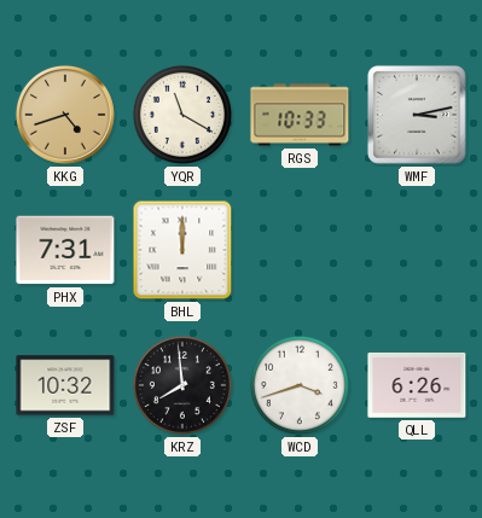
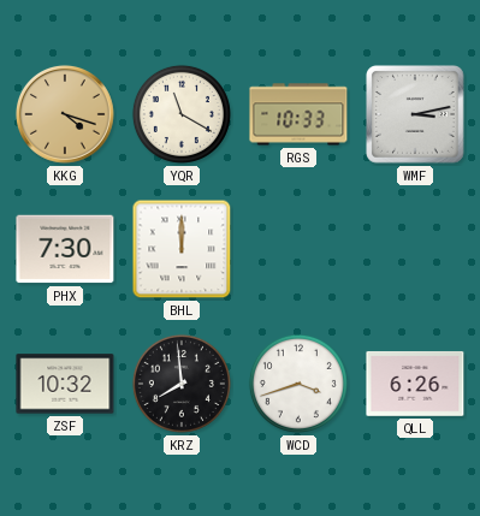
KKG: 4:42 -> 4:18
PHX: 7:31 -> 7:30
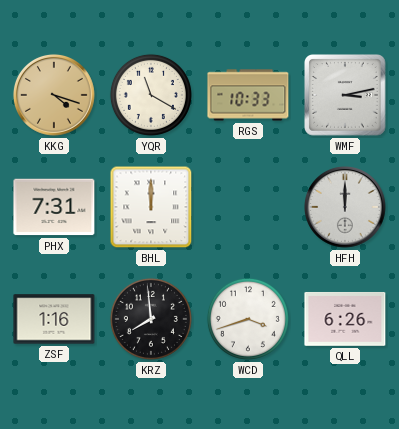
PHX: 7:30 -> 7:31
HFH: none -> 12:00
ZSF: 10:32 -> 1:16
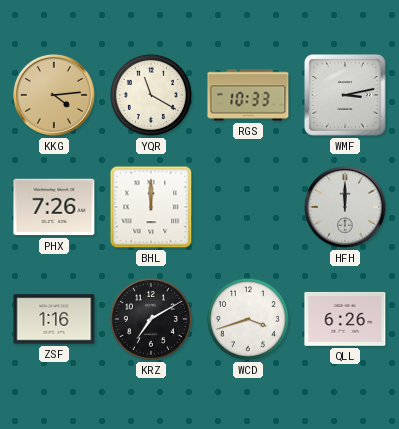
KKG: 4:18 -> 4:14
PHX: 7:31 -> 7:26
KRZ: 7:59 -> 7:10
